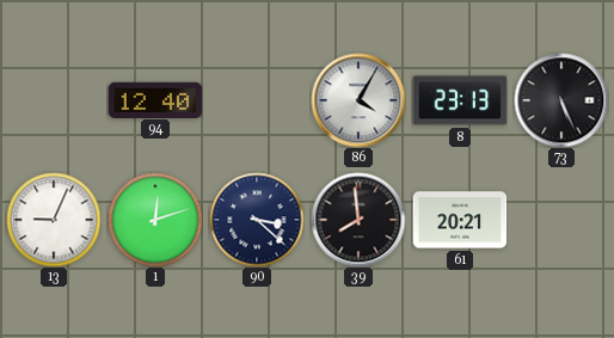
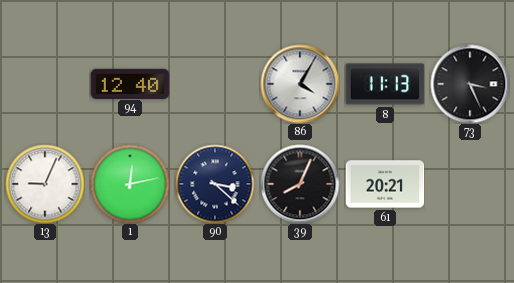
8: 23:13 -> 11:13
73: 5:26 -> 3:26
1: 12:12 -> 12:13
39: 7:59 -> 8:04
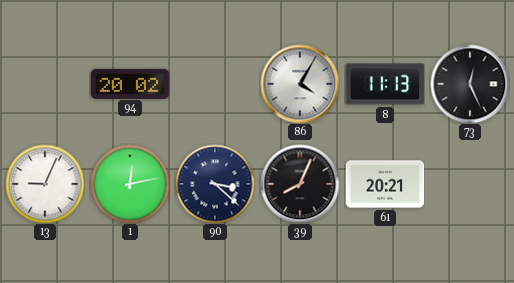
94: 12:40 -> 20:02
73: 3:26 -> 12:26
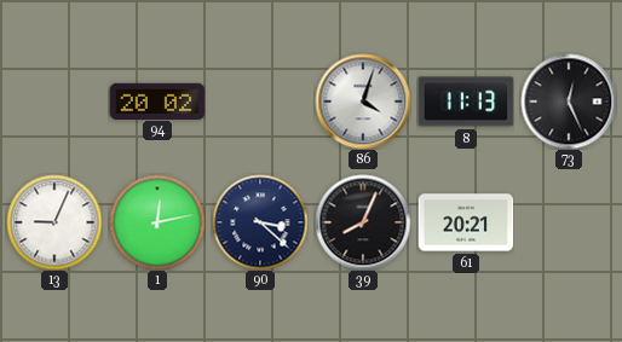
86: 4:05 -> 4:03
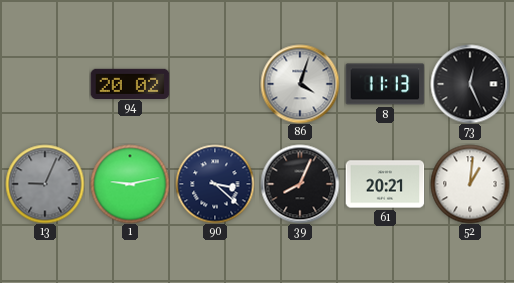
13 dial: white -> grey
1: 12:13 -> 9:13
52: none -> 1:01
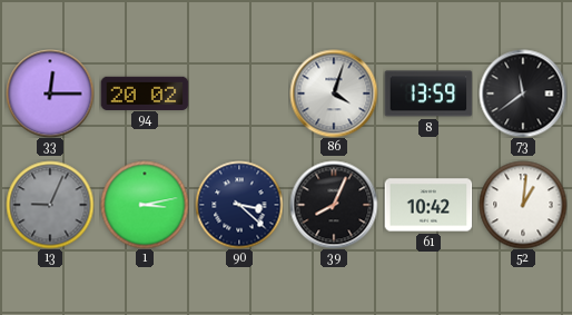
33: none -> 12:15
8: 11:13 -> 13:59
73: 12:26 -> 11:39
1: 9:13 -> 3:13
61: 20:21 -> 10:42
